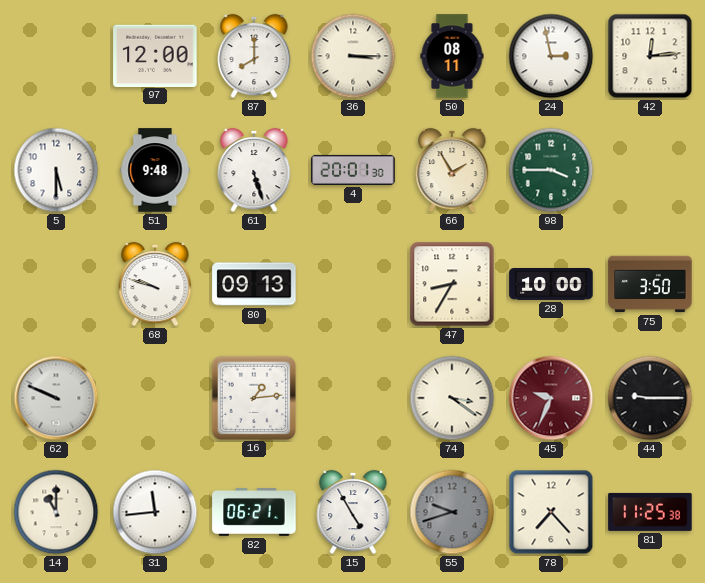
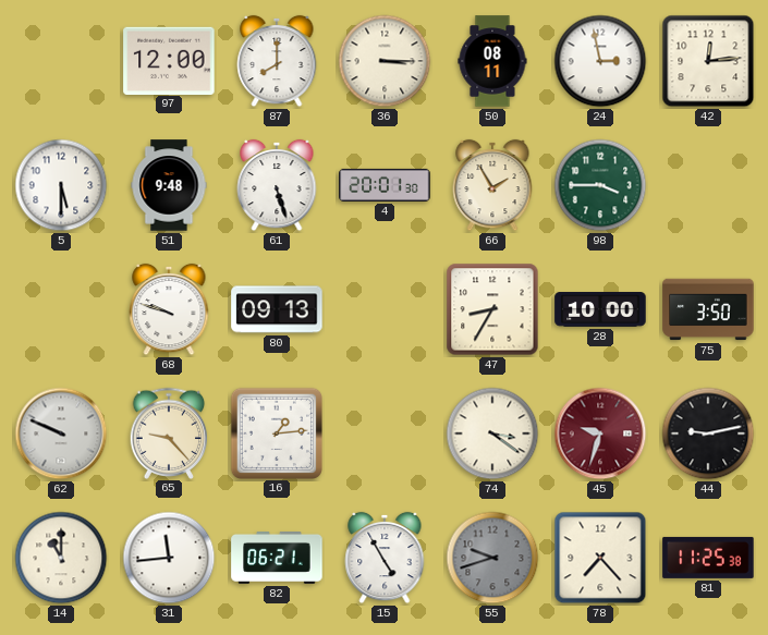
65: none -> 9:23
45: 9:34 -> 9:33
44: 9:15 -> 9:13
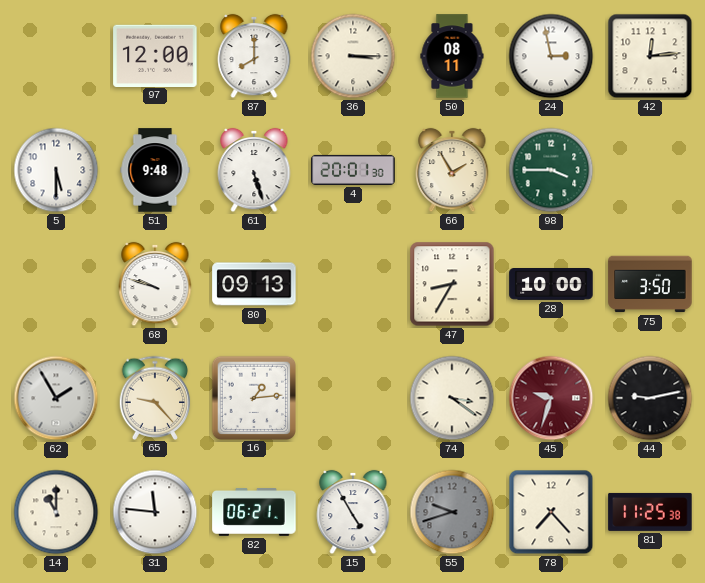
62: 9:49 -> 1:55
31: 11:44 -> 11:46
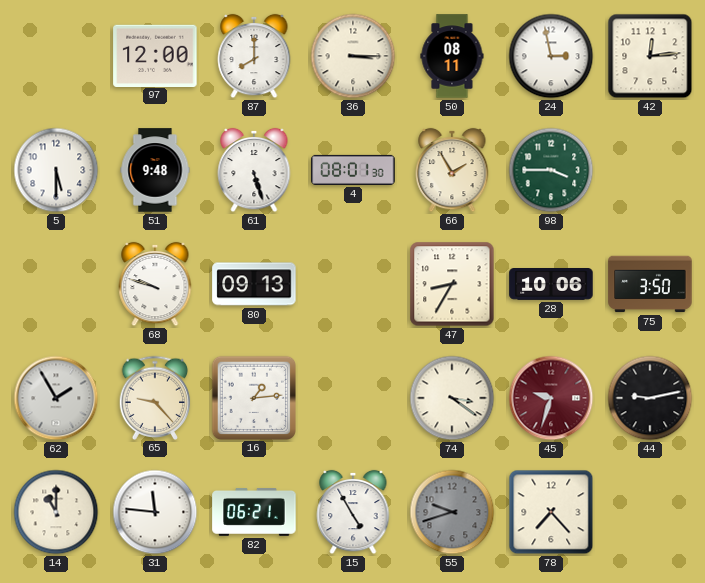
4: 20:01 -> 08:01
28: 10:00 -> 10:06
81: 11:25 -> none
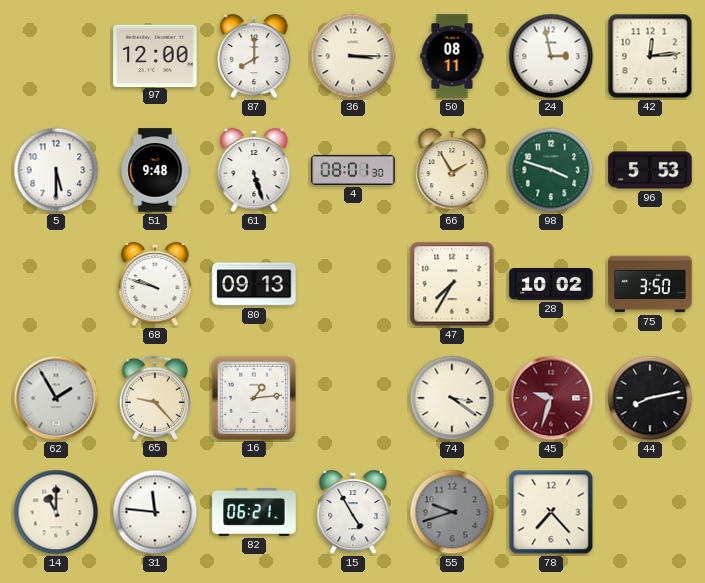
98: 3:45 -> 3:48
96: none -> 5:53
47: 8:35 -> 7:35
28: 10:06 -> 10:02
44: 9:13 -> 8:13
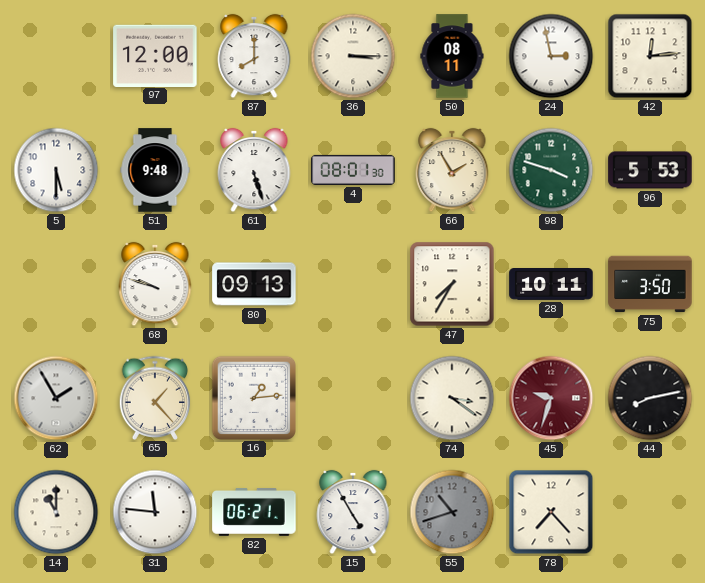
28: 10:02 -> 10:11
65: 9:23 -> 1:23
55: 9:42 -> 10:42
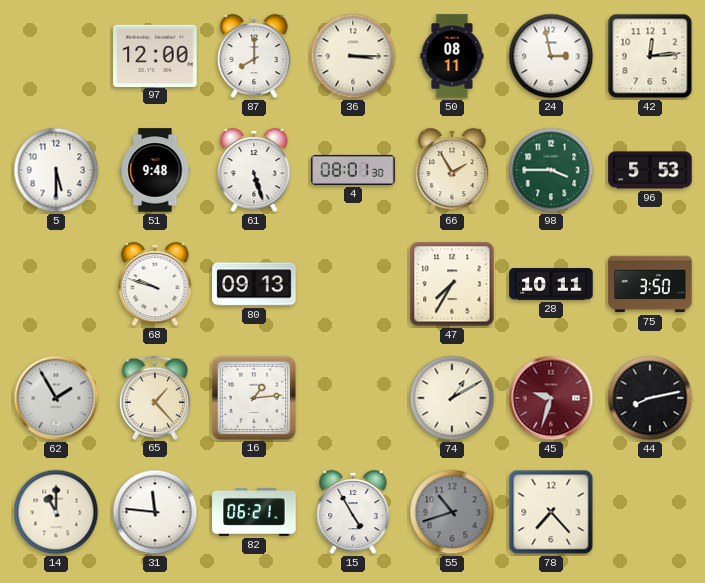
98: 3:48 -> 3:45
74: 3:21 -> 1:10
